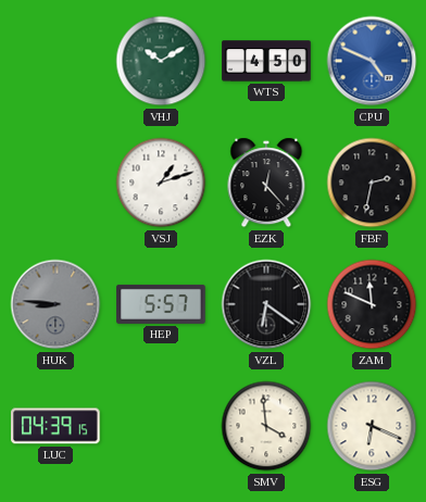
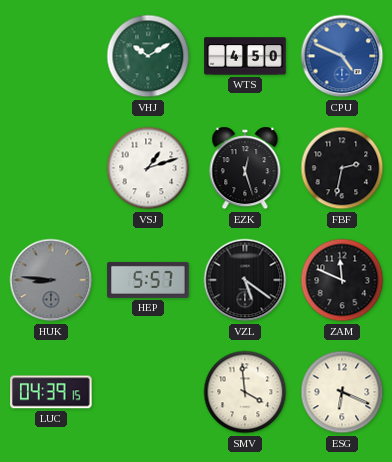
EZK: 12:23 -> 12:27
VZL: 6:21 -> 5:21
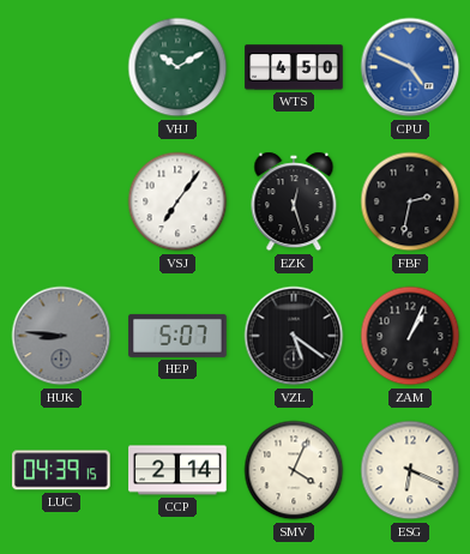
VSJ: 1:12 -> 7:06
HEP: 5:57 -> 5:07
ZAM: 11:49 -> 1:04
CCP: none -> 2:14
SMV: 3:59 -> 4:04
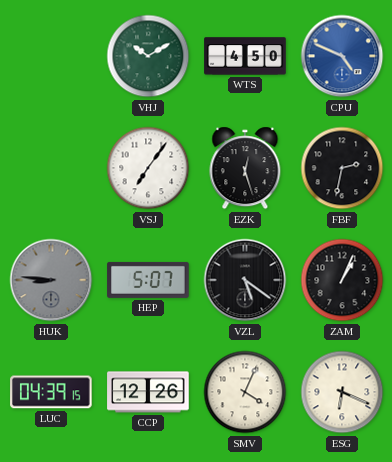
CCP: 2:14 -> 12:26
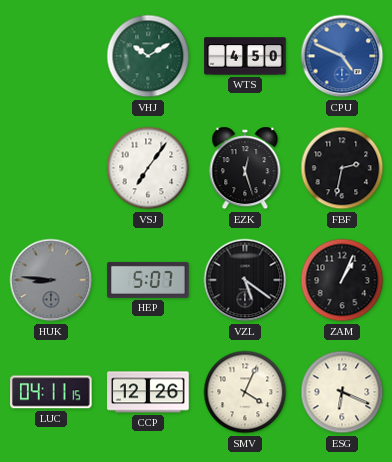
LUC: 04:39 -> 04:11
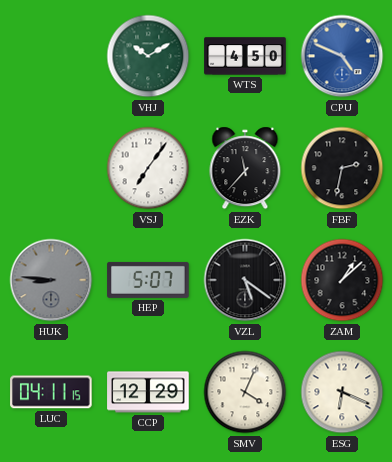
EZK: 12:27 -> 11:37
ZAM: 1:04 -> 1:08
CCP: 12:26 -> 12:29
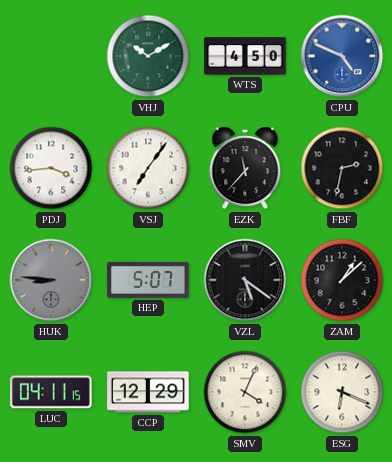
PDJ: none -> 3:44
